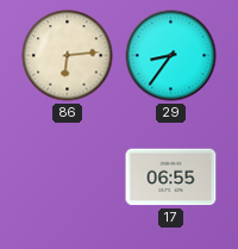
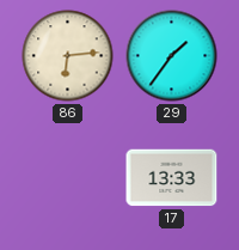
29: 8:36 -> 1:36
17: 06:55 -> 13:33
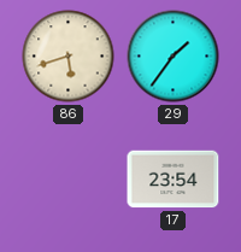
86: 6:14 -> 5:42
17: 13:33 -> 23:54
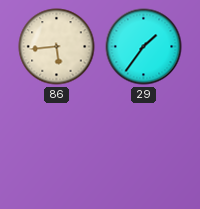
86: 5:42 -> 5:44
17: 23:54 -> none
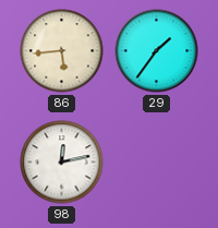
98: none -> 12:13
